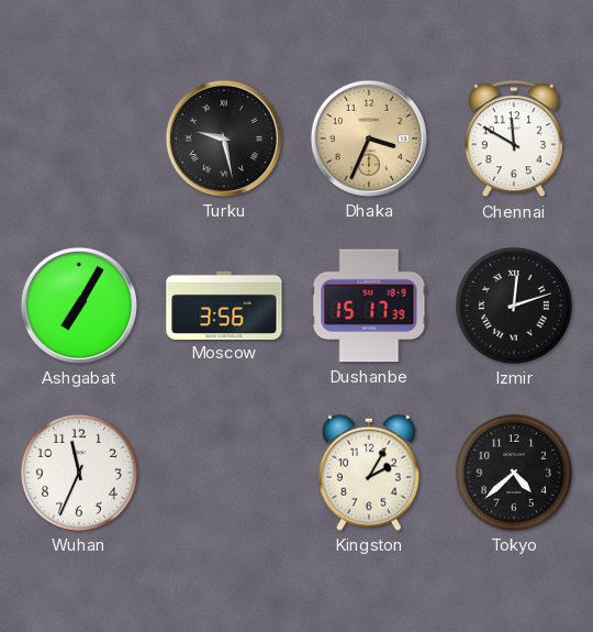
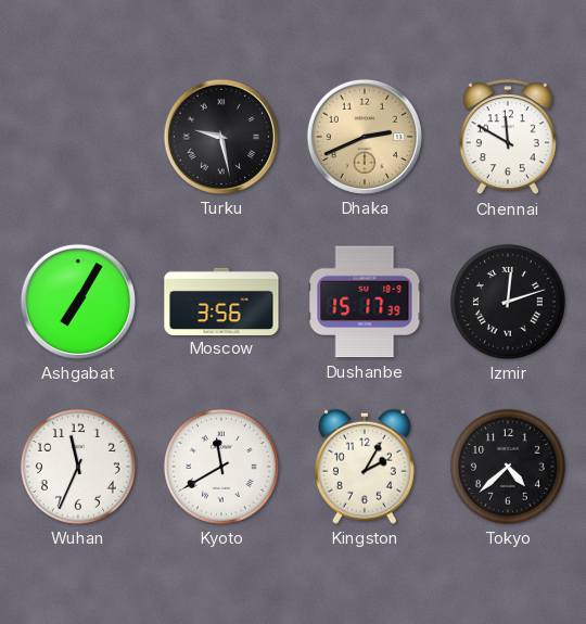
Dhaka: 3:34 -> 2:41
Kyoto: none -> 11:40
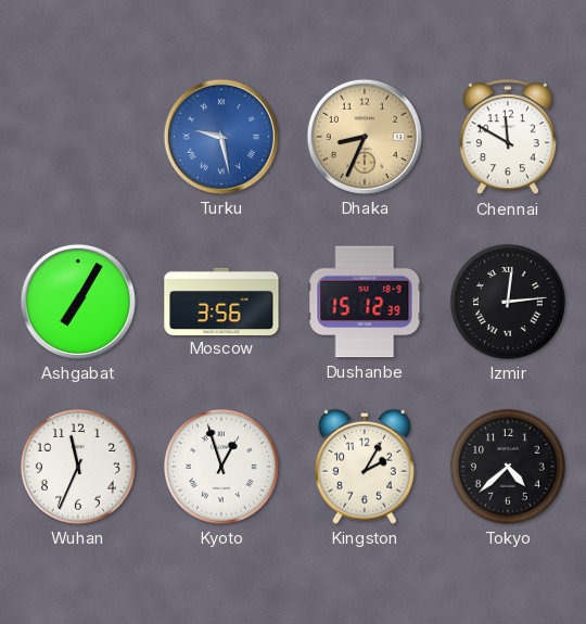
Turku dial: black -> blue
Dhaka: 2:41 -> 8:34
Dushanbe: 15:17 -> 15:12
Izmir: 12:12 -> 12:14
Kyoto: 11:40 -> 12:57
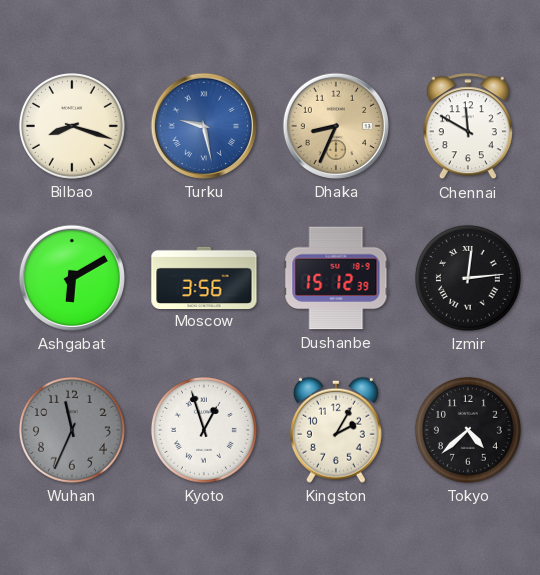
Bilbao: none -> 8:18
Ashgabat: 7:05 -> 6:10
Wuhan dial: white -> grey
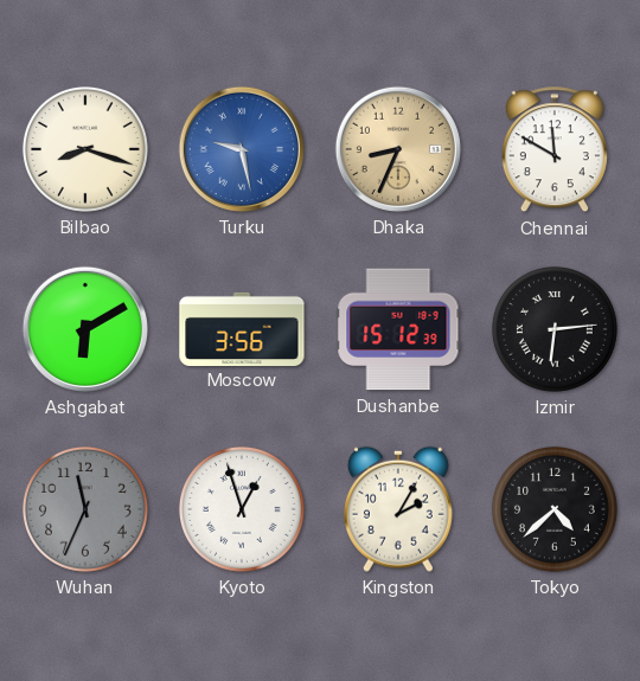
Izmir: 12:14 -> 6:14
